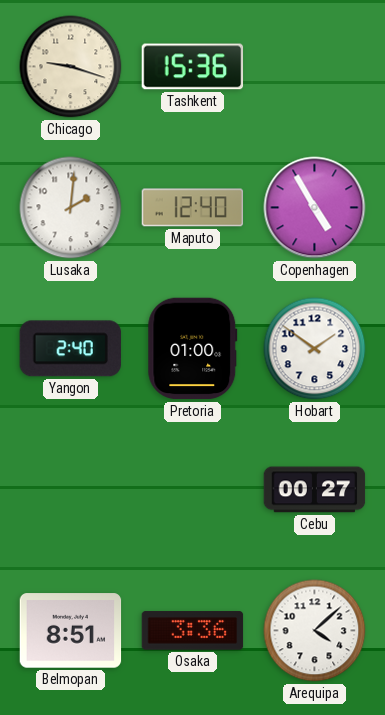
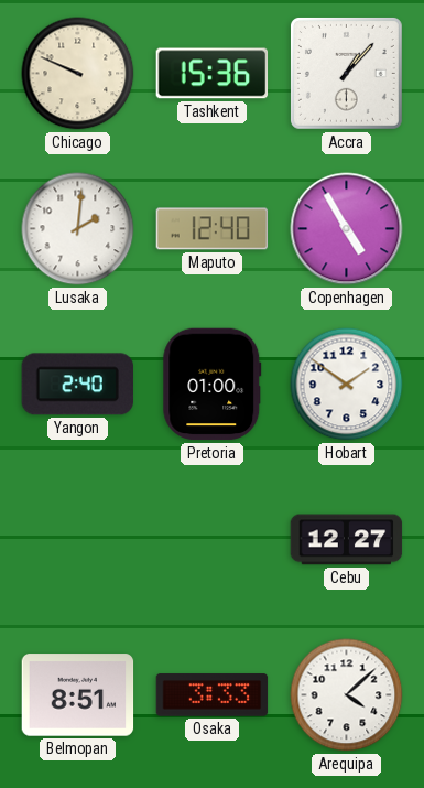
Chicago: 9:18 -> 9:49
Accra: none -> 1:07
Cebu: 00:27 -> 12:27
Osaka: 3:36 -> 3:33
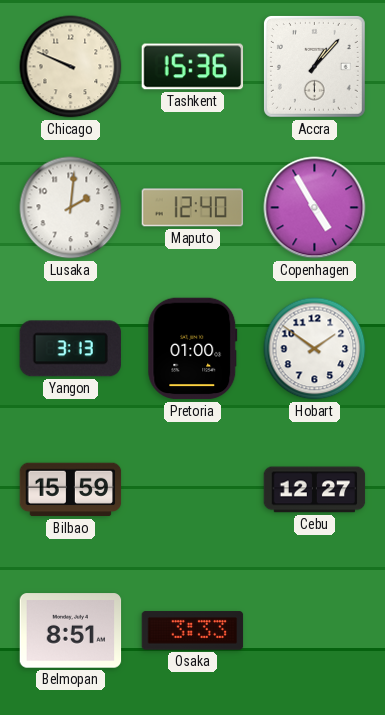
Yangon: 2:40 -> 3:13
Bilbao: none -> 15:59
Arequipa: 4:08 -> none
